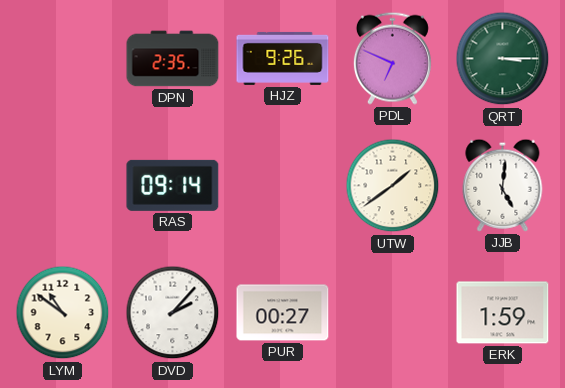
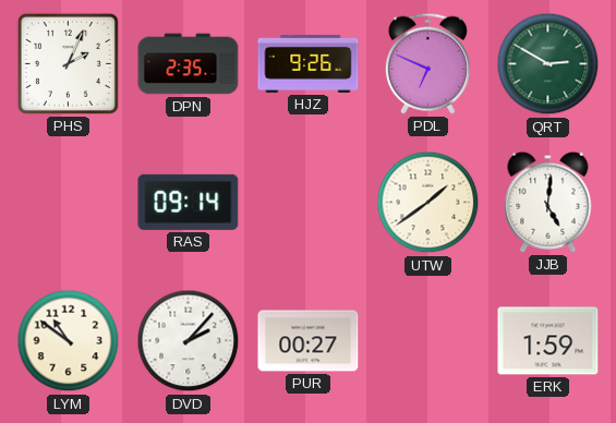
PHS: none -> 2:04
QRT: 3:15 -> 2:50
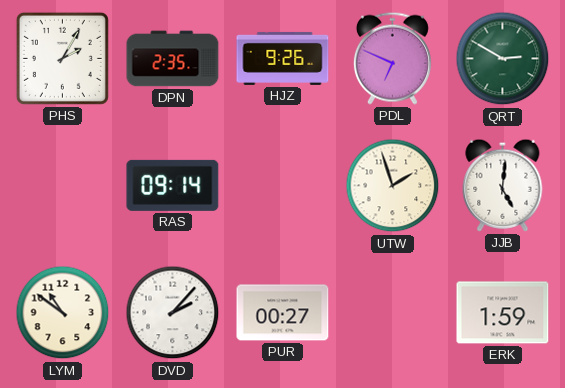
PHS: 2:04 -> 2:05
UTW: 1:39 -> 1:57
